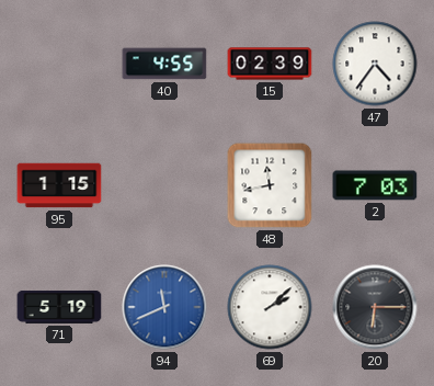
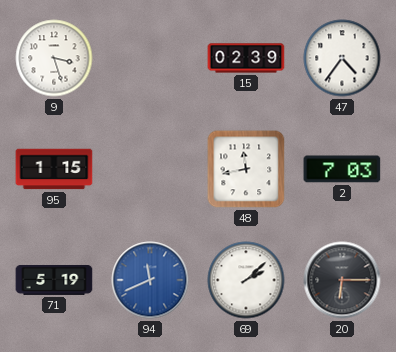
9: none -> 3:27
40: 4:55 -> none
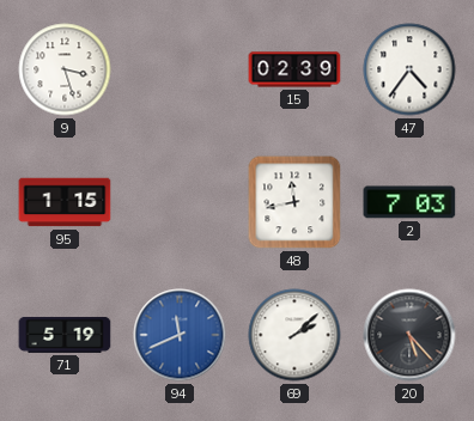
20: 6:15 -> 5:23
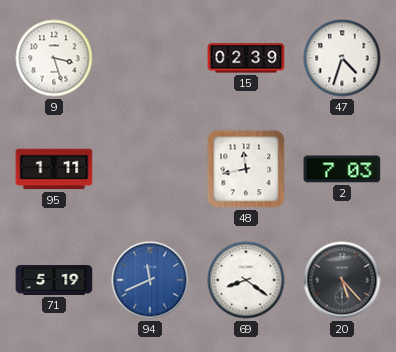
47: 4:36 -> 4:33
95: 1:15 -> 1:11
69: 2:08 -> 8:21
